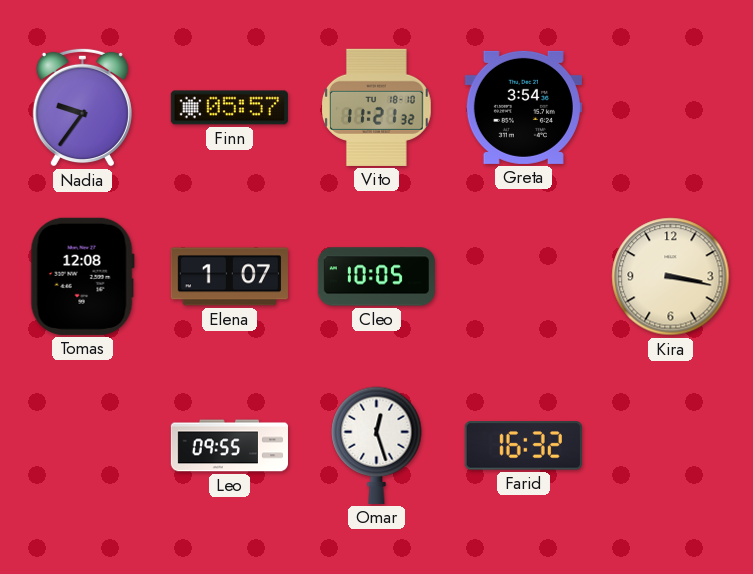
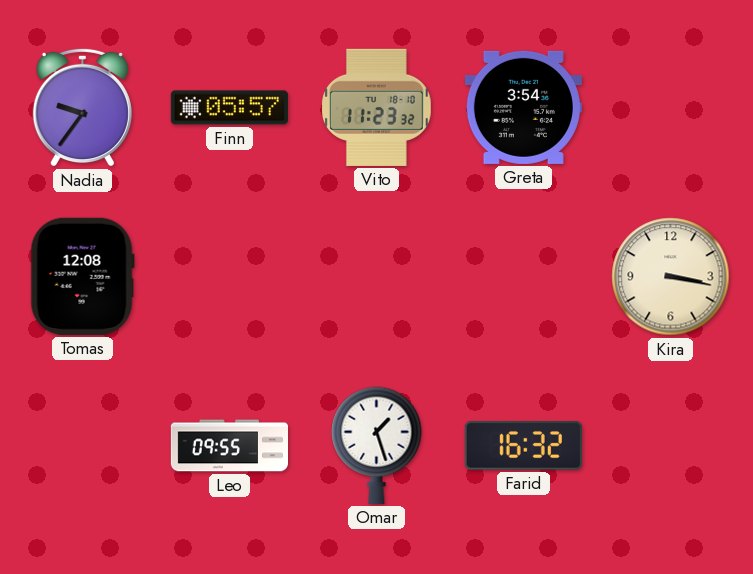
Vito: 11:21 -> 11:23
Elena: 1:07 -> none
Cleo: 10:05 -> none
Omar: 12:27 -> 1:27
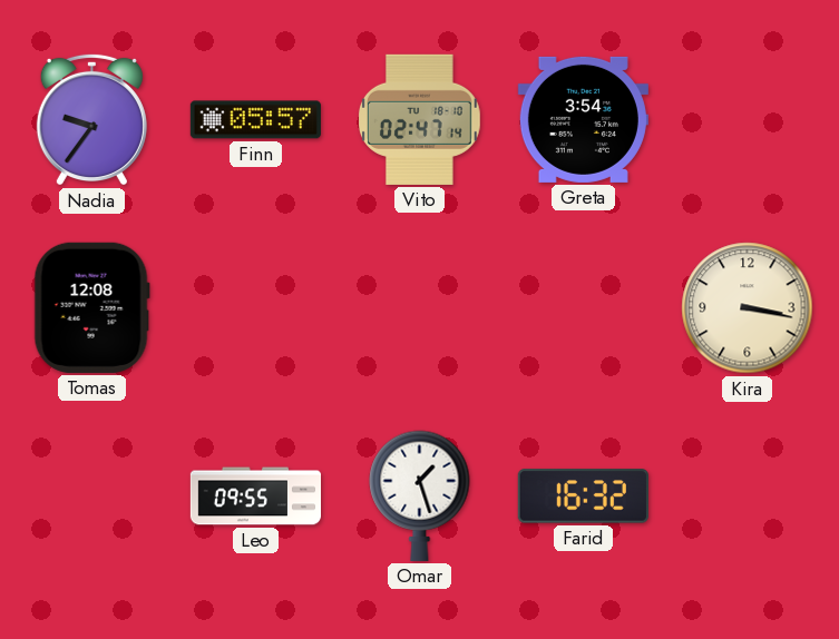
Vito: 11:23 -> 02:47
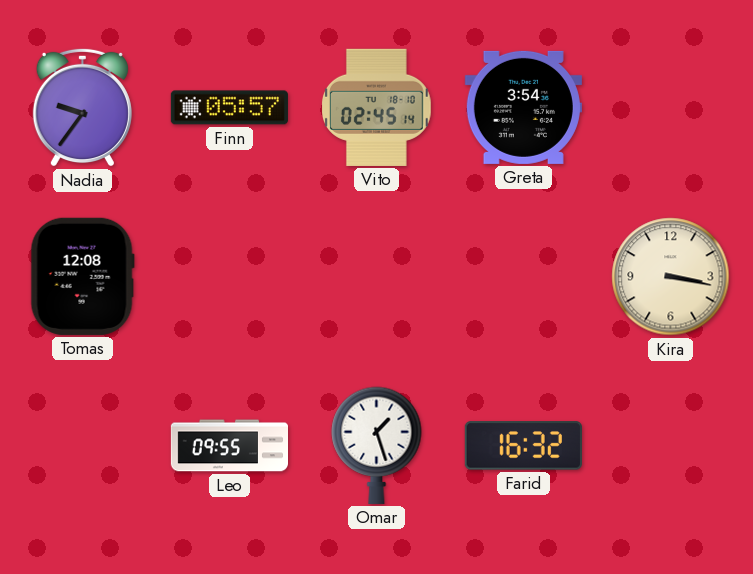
Vito: 02:47 -> 02:45
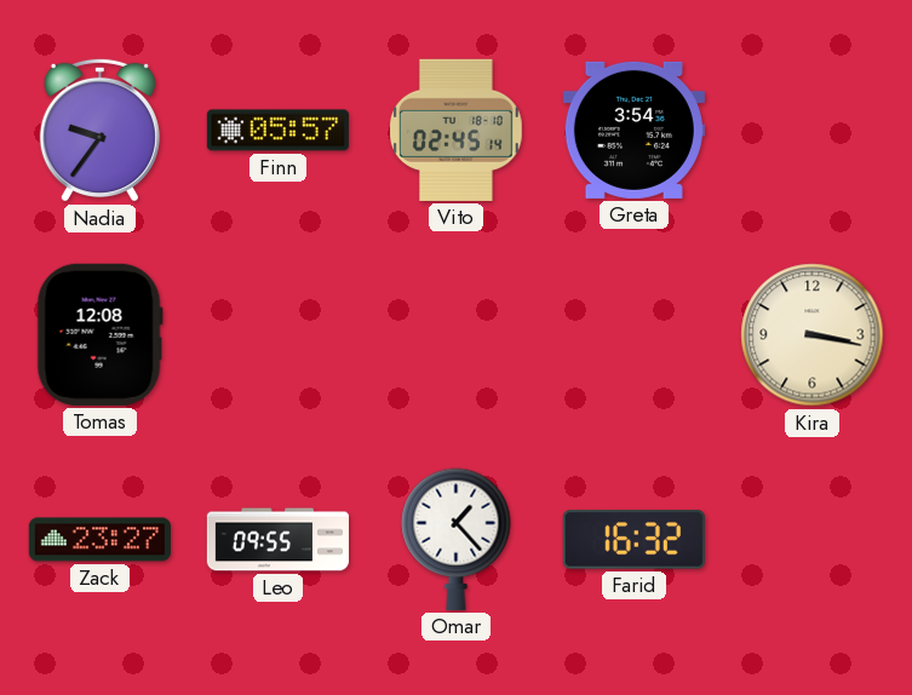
Zack: none -> 23:27
Omar: 1:27 -> 1:23
